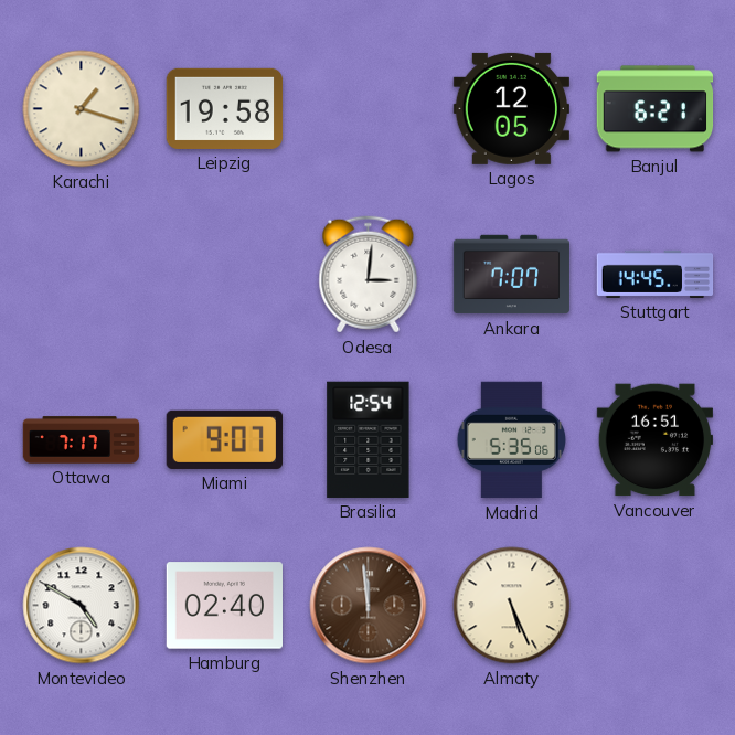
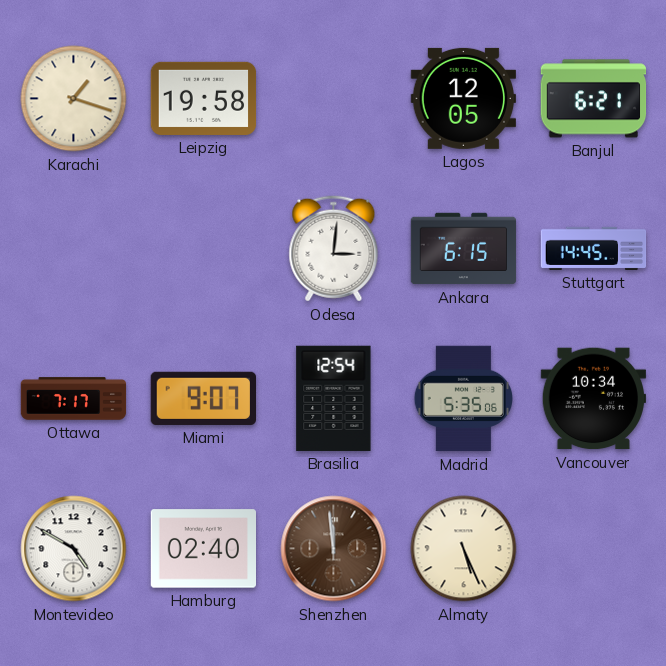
Ankara: 7:07 -> 6:15
Vancouver: 16:51 -> 10:34
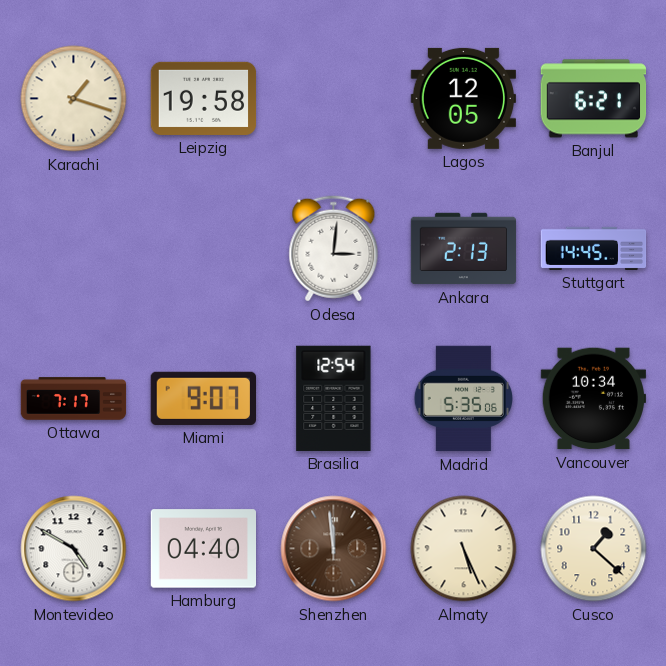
Ankara: 6:15 -> 2:13
Hamburg: 02:40 -> 04:40
Cusco: none -> 1:22
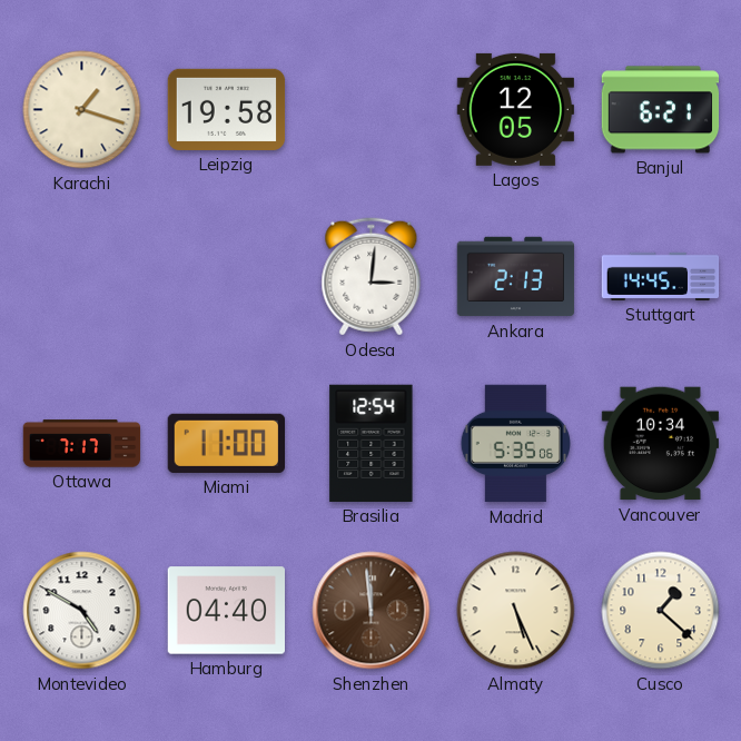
Miami: 9:07 -> 11:00
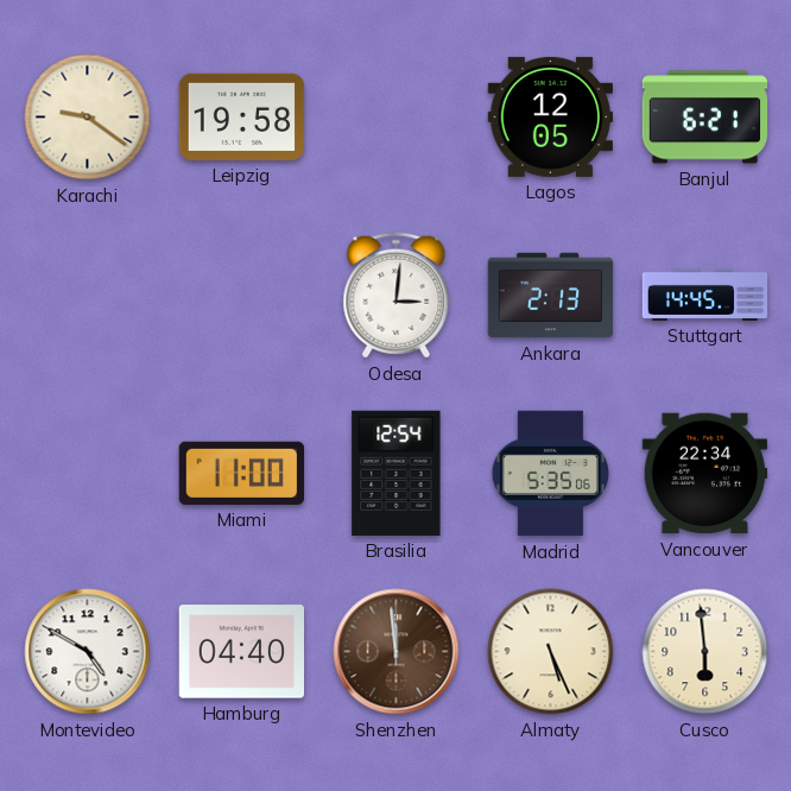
Karachi: 1:18 -> 9:21
Ottawa: 7:17 -> none
Vancouver: 10:34 -> 22:34
Cusco: 1:22 -> 5:59
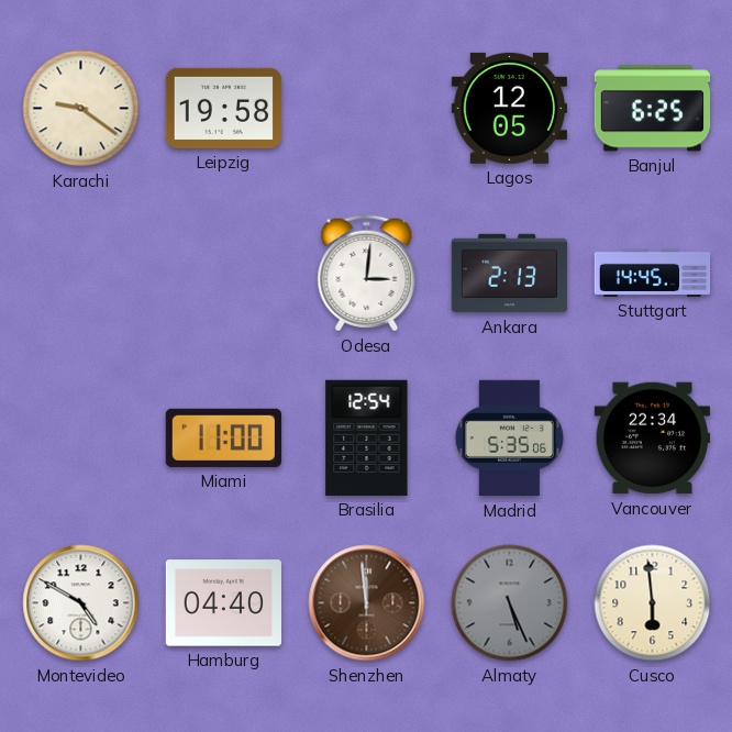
Banjul: 6:21 -> 6:25
Almaty dial: cream -> grey
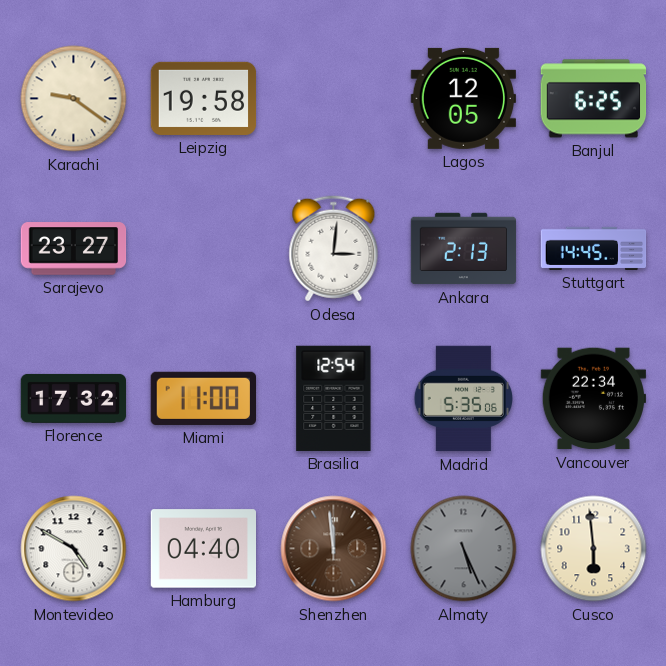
Sarajevo: none -> 23:27
Florence: none -> 17:32
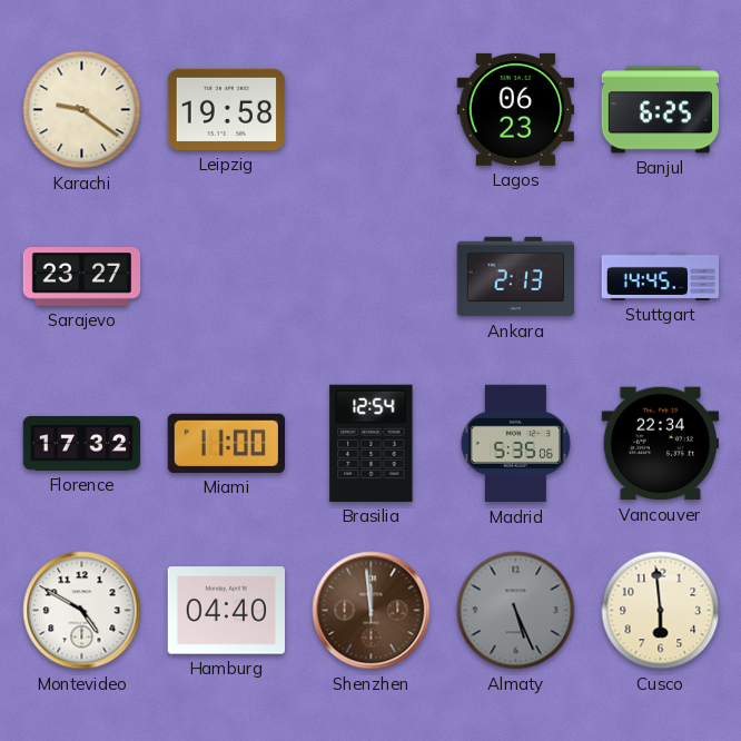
Lagos: 12:05 -> 06:23
Odesa: 3:01 -> none
